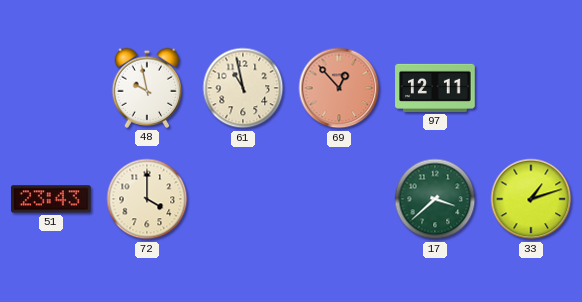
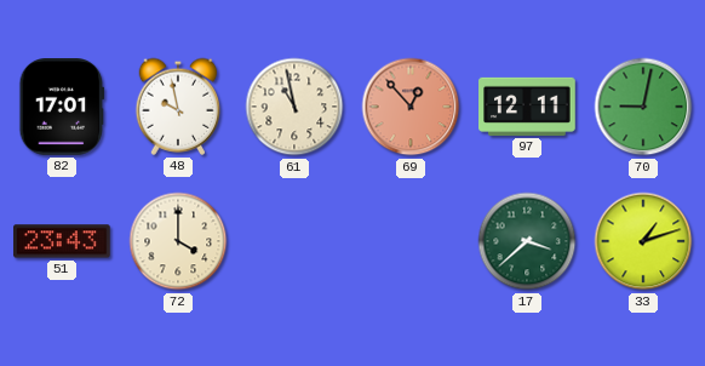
82: none -> 17:01
70: none -> 9:02
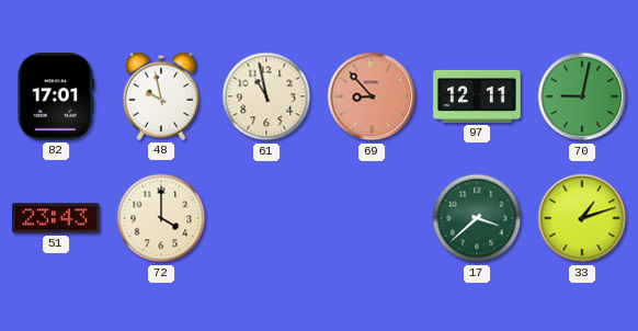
69: 12:53 -> 8:53
